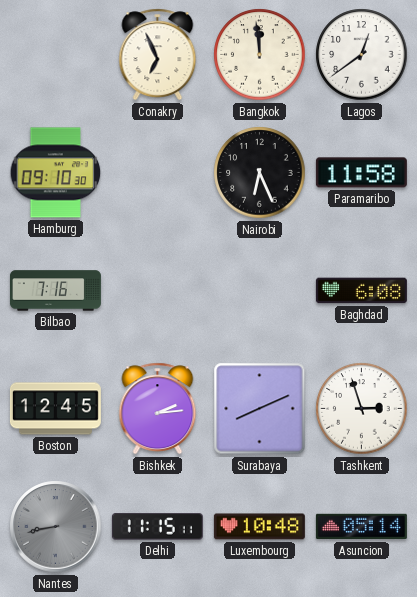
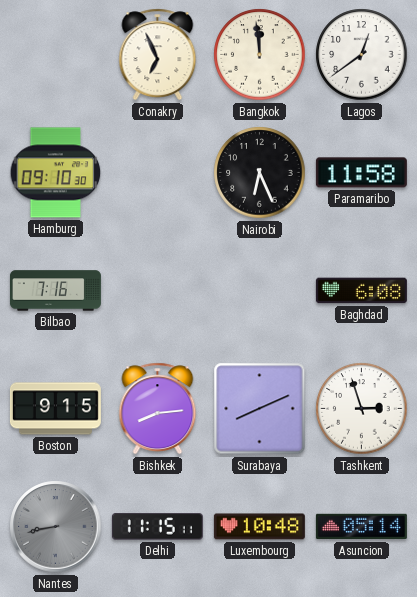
Boston: 12:45 -> 9:15
Bishkek: 2:14 -> 8:14
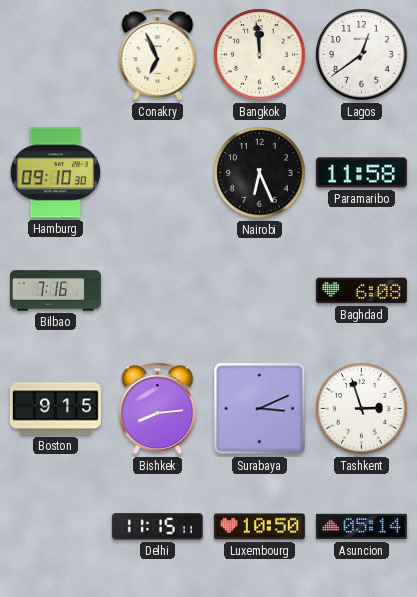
Surabaya: 8:11 -> 3:11
Nantes: 8:43 -> none
Luxembourg: 10:48 -> 10:50
